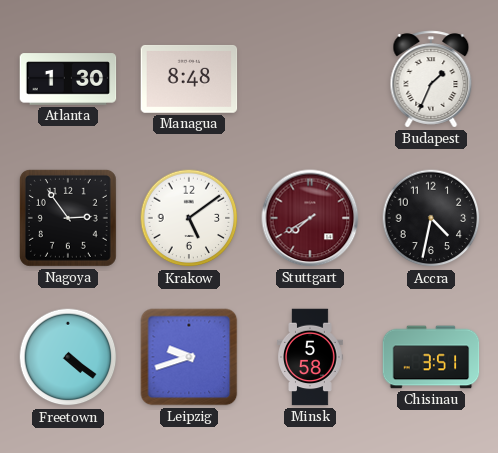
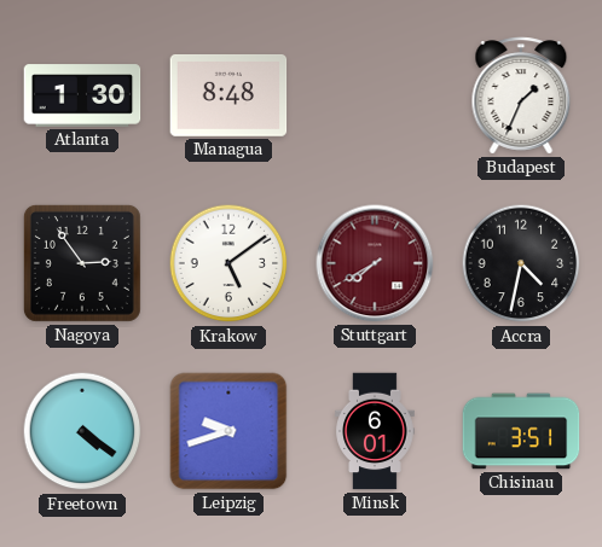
Minsk: 5:58 -> 6:01
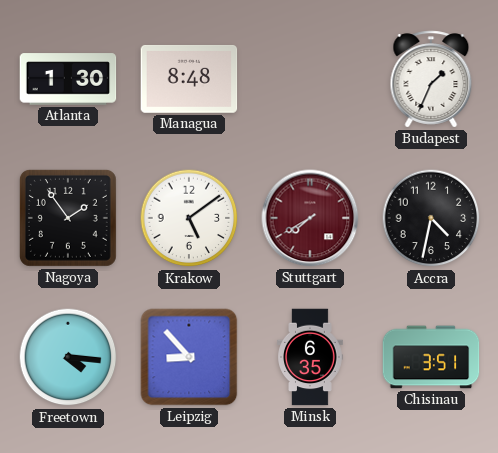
Nagoya: 2:54 -> 1:54
Freetown: 4:21 -> 4:16
Leipzig: 9:42 -> 8:53
Minsk: 6:01 -> 6:35
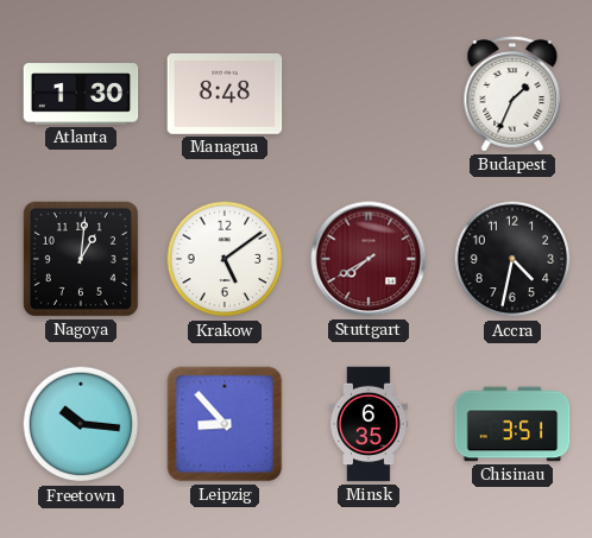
Nagoya: 1:54 -> 1:01
Freetown: 4:16 -> 10:16
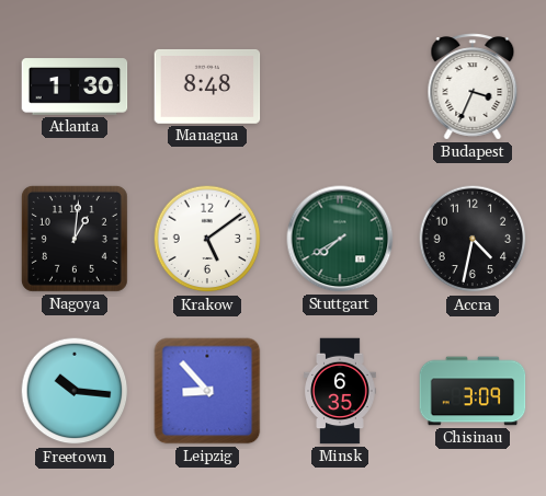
Budapest: 1:34 -> 3:34
Stuttgart dial: burgundy -> green
Chisinau: 3:51 -> 3:09
